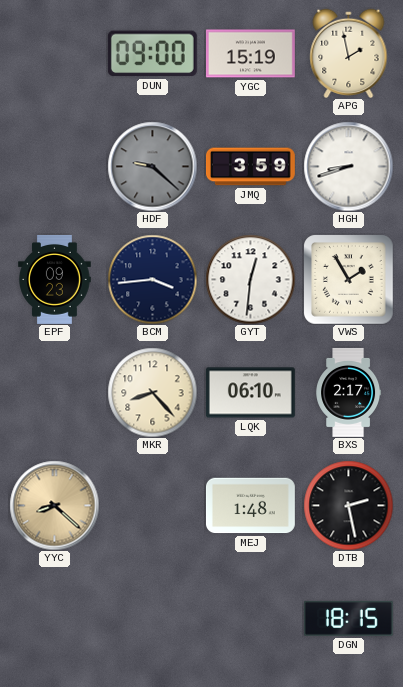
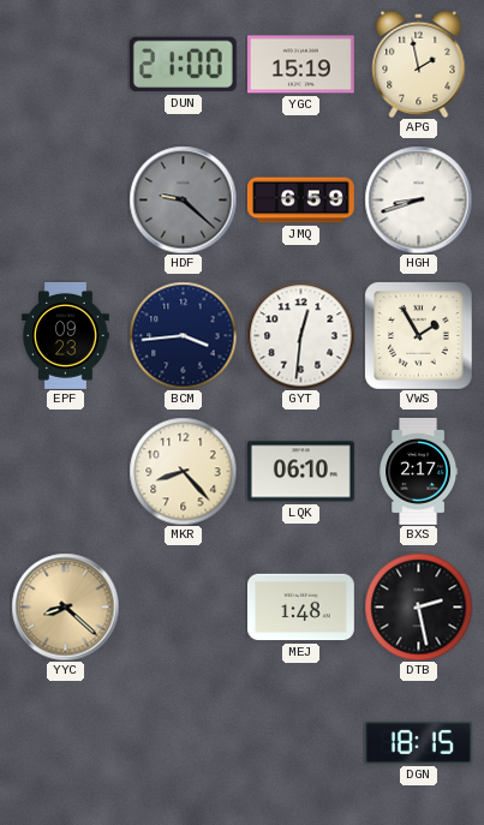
DUN: 09:00 -> 21:00
JMQ: 3:59 -> 6:59
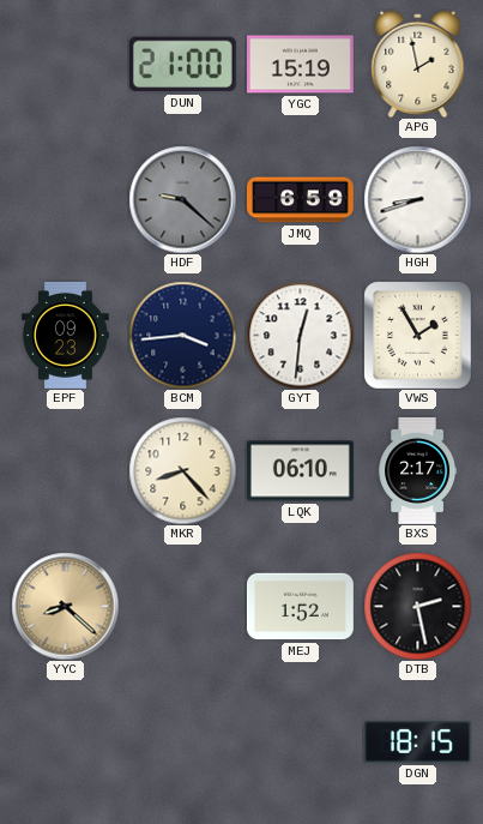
MEJ: 1:48 -> 1:52
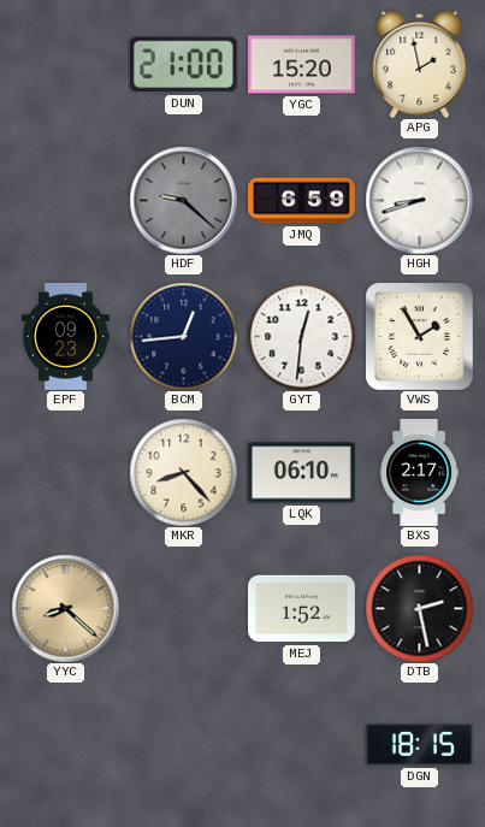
YGC: 15:19 -> 15:20
BCM: 3:44 -> 12:44
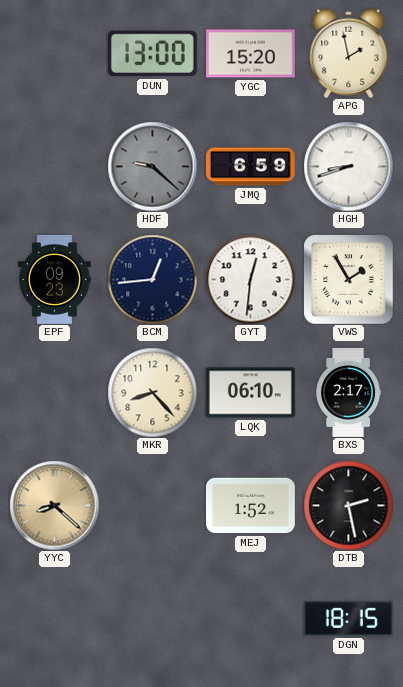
DUN: 21:00 -> 13:00
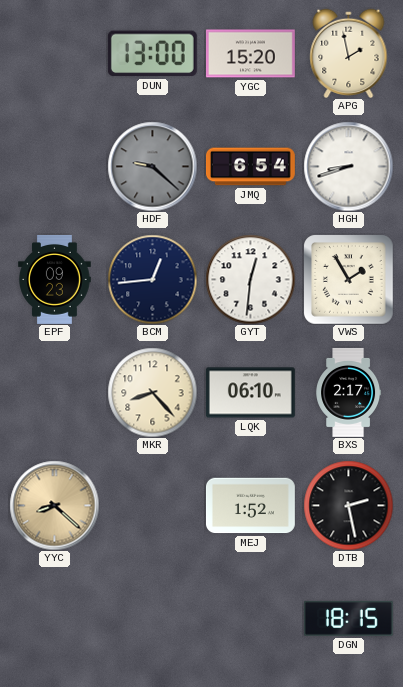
JMQ: 6:59 -> 6:54
